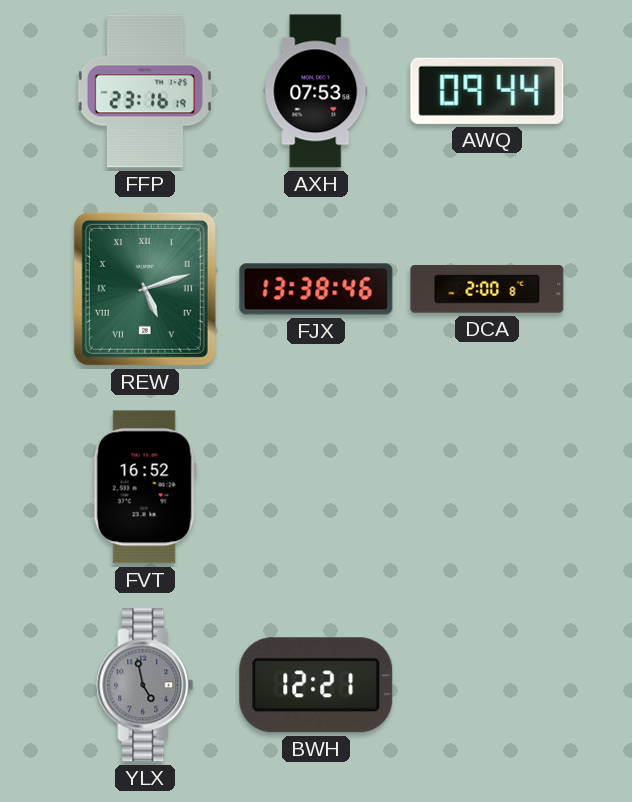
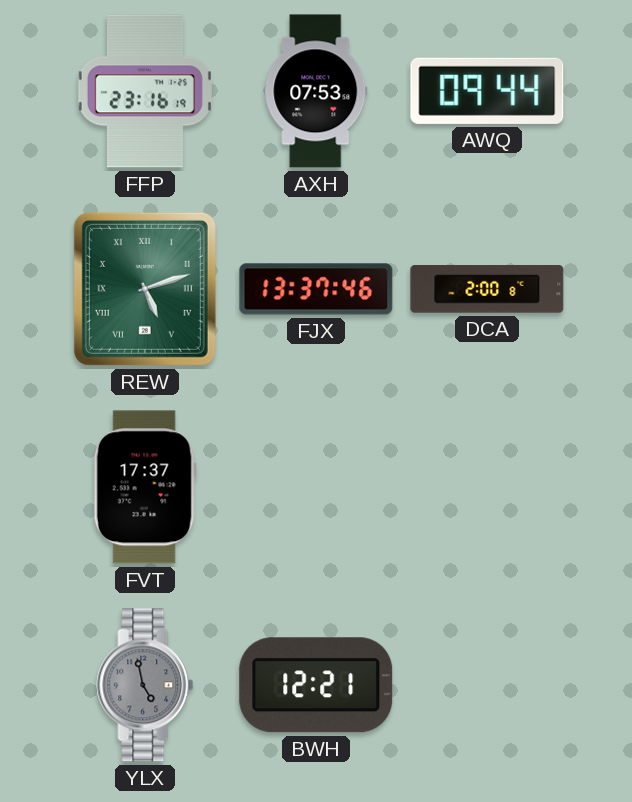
FJX: 13:38 -> 13:37
FVT: 16:52 -> 17:37
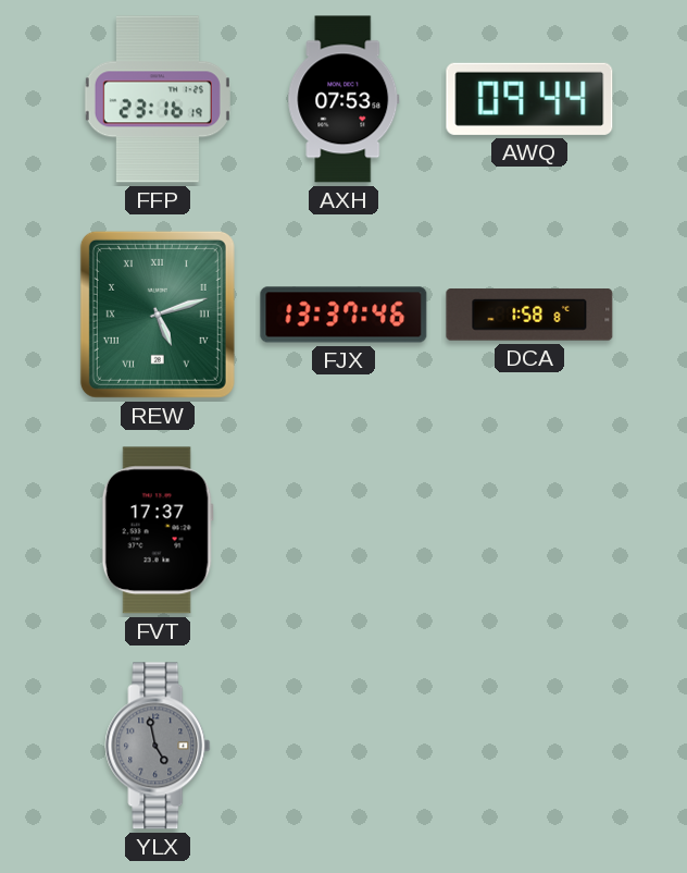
DCA: 2:00 -> 1:58
BWH: 12:21 -> none
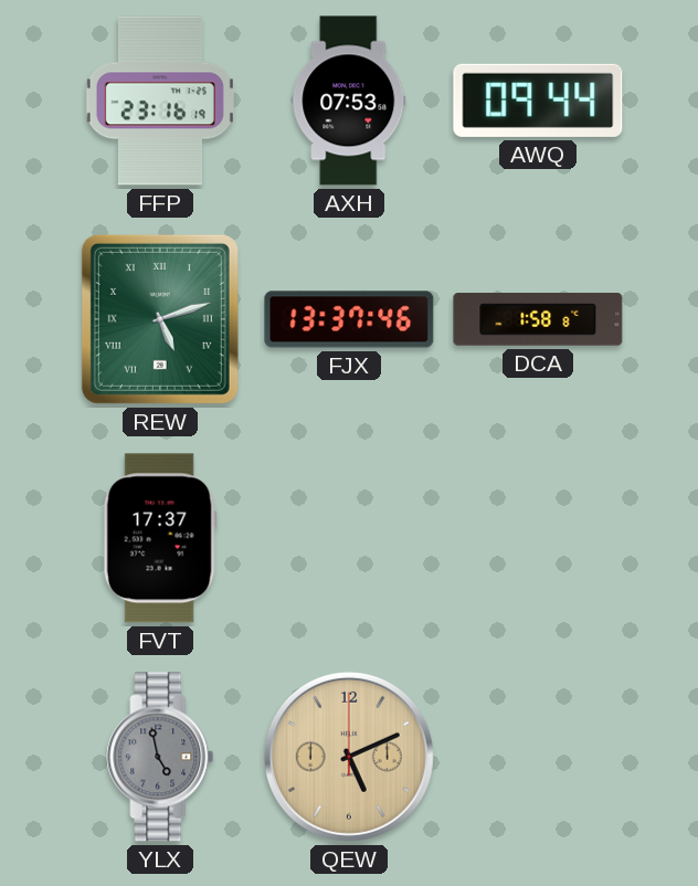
QEW: none -> 5:11
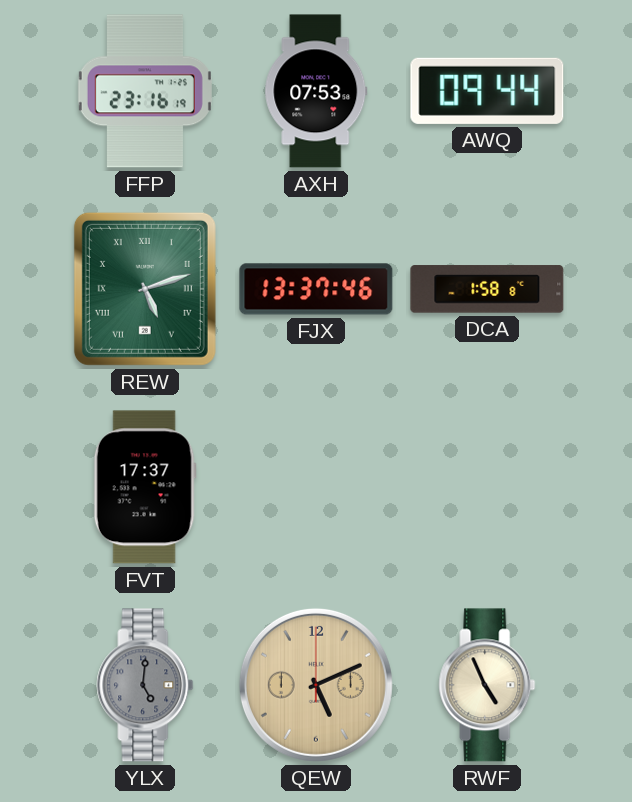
YLX: 4:58 -> 5:01
RWF: none -> 4:56
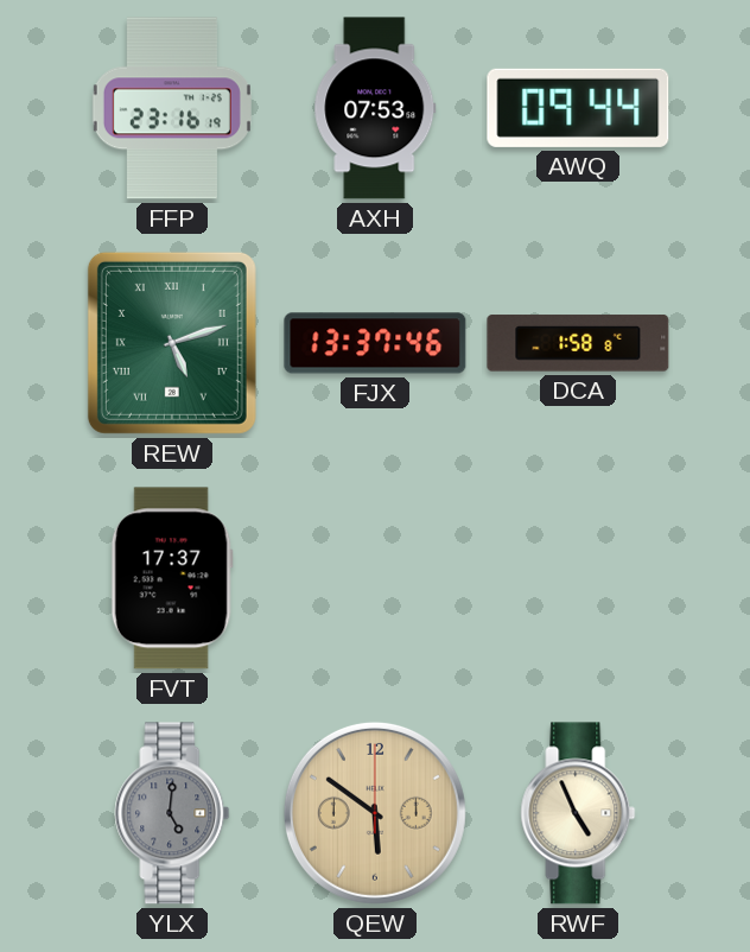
QEW: 5:11 -> 5:51
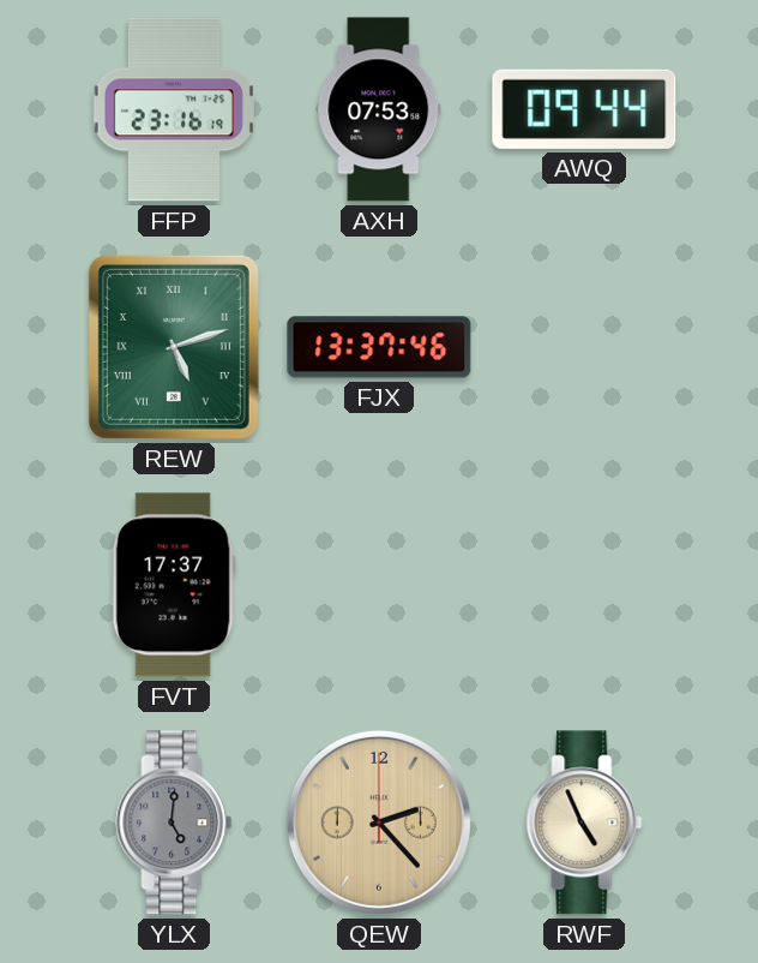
DCA: 1:58 -> none
QEW: 5:51 -> 2:23
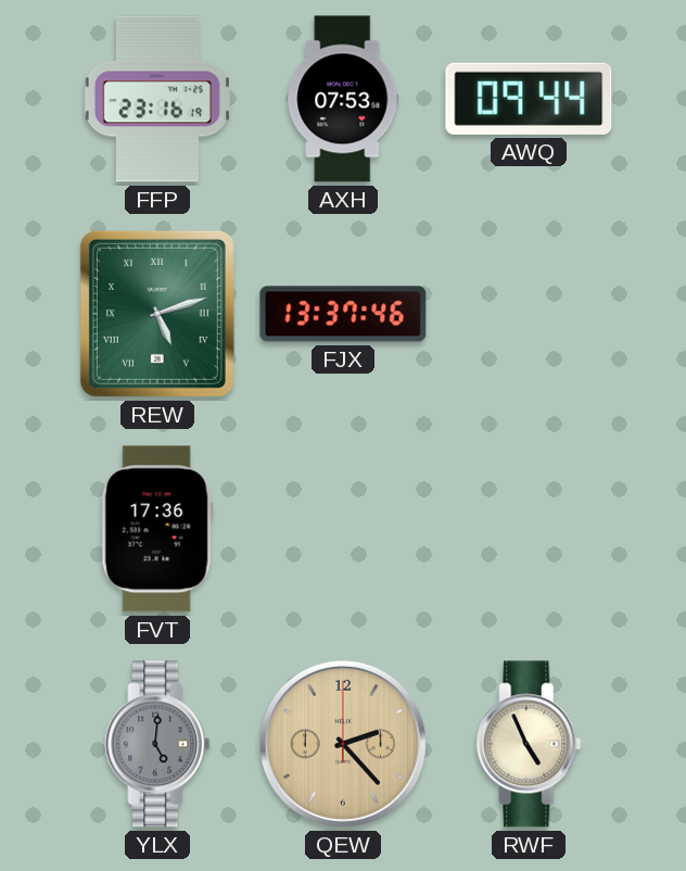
FVT: 17:37 -> 17:36
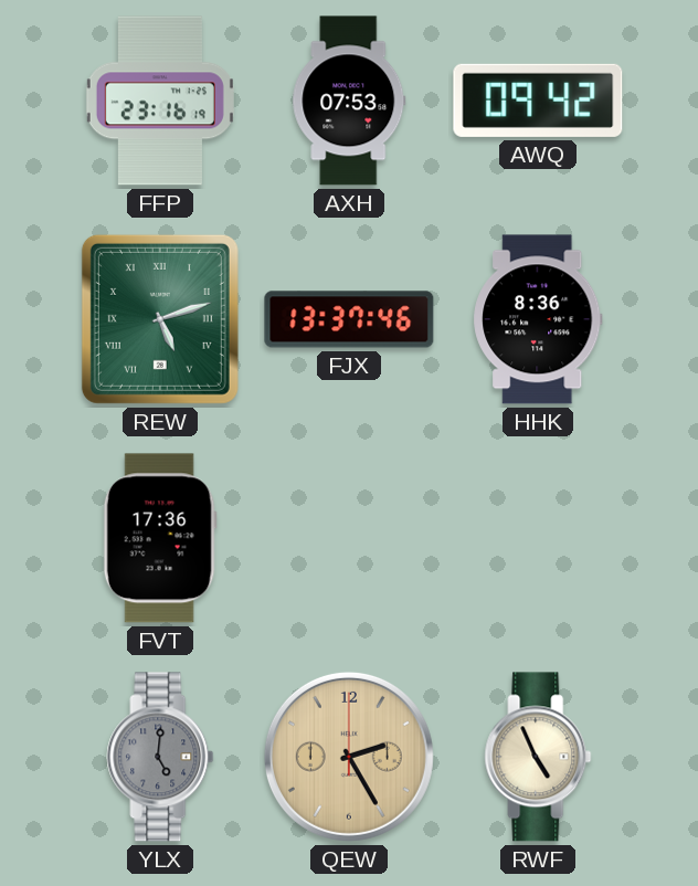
AWQ: 09:44 -> 09:42
HHK: none -> 8:36
QEW: 2:23 -> 2:25
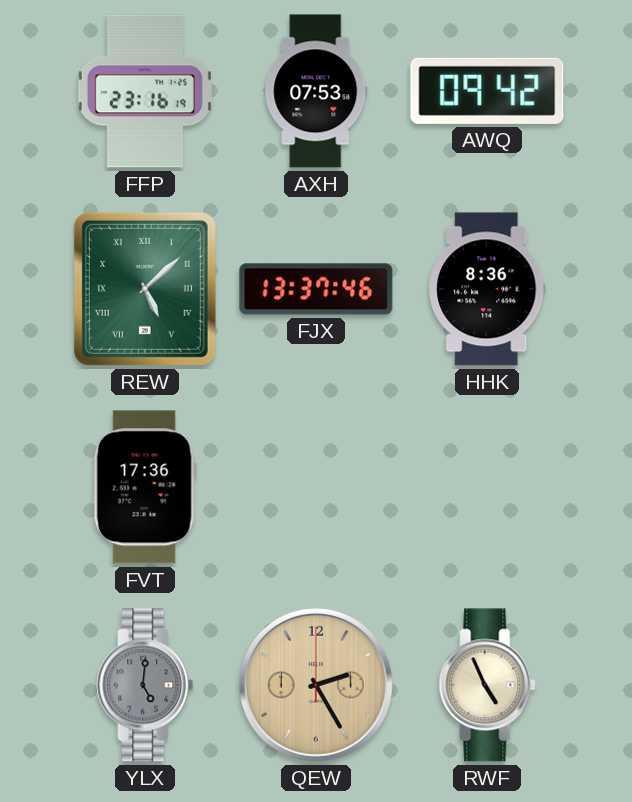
REW: 5:12 -> 5:08
